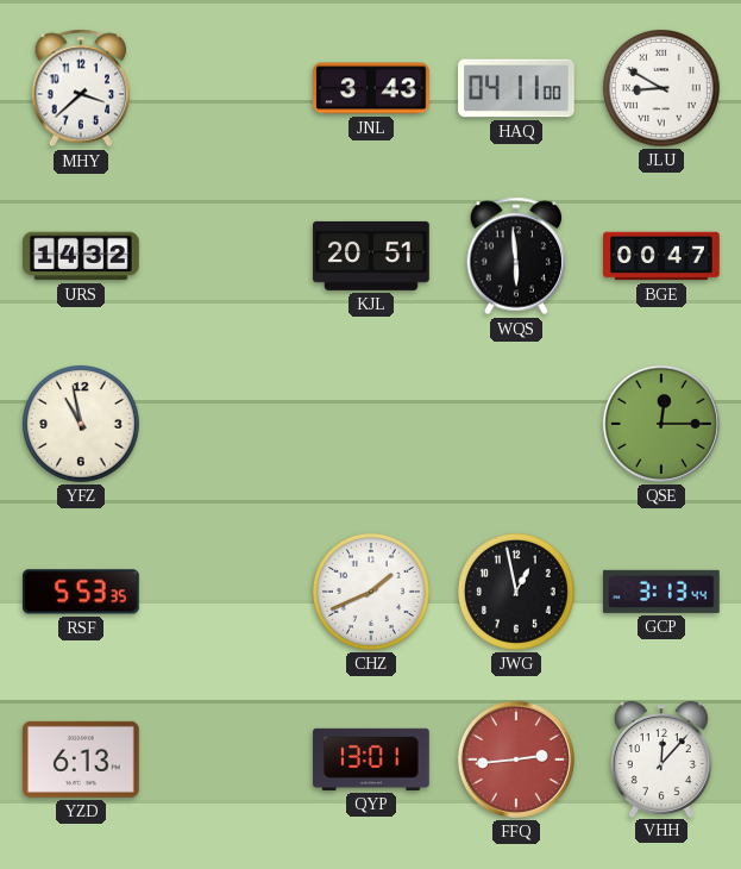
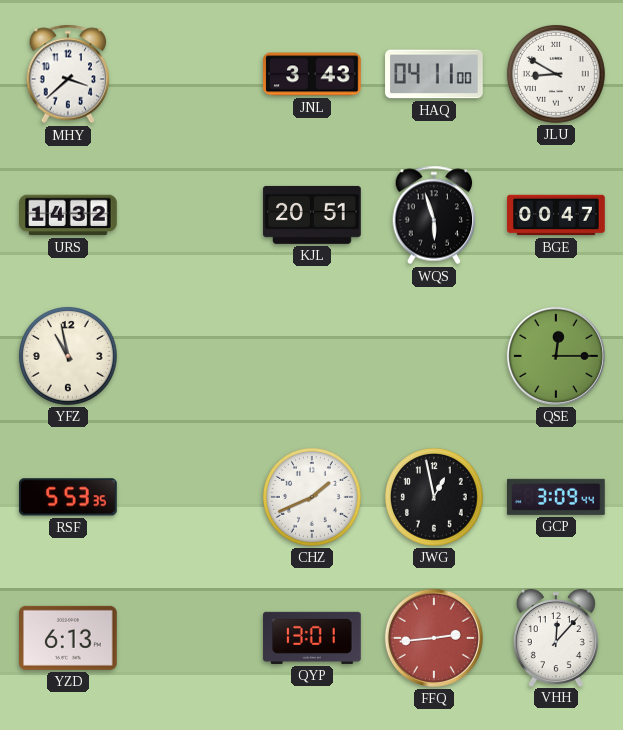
WQS: 5:59 -> 5:57
GCP: 3:13 -> 3:09
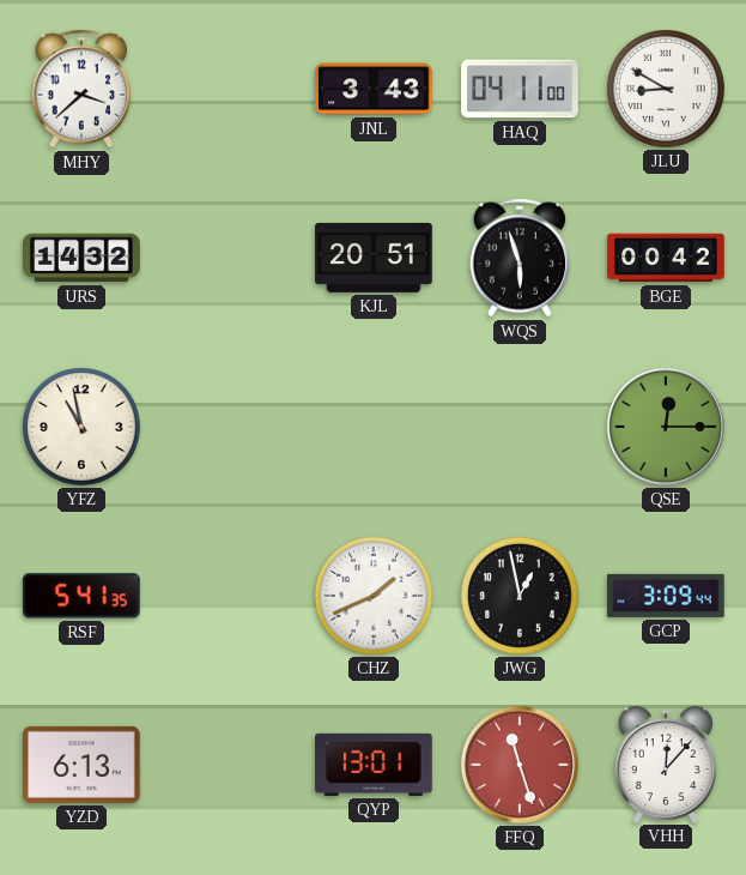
BGE: 00:47 -> 00:42
RSF: 5:53 -> 5:41
FFQ: 2:44 -> 11:27
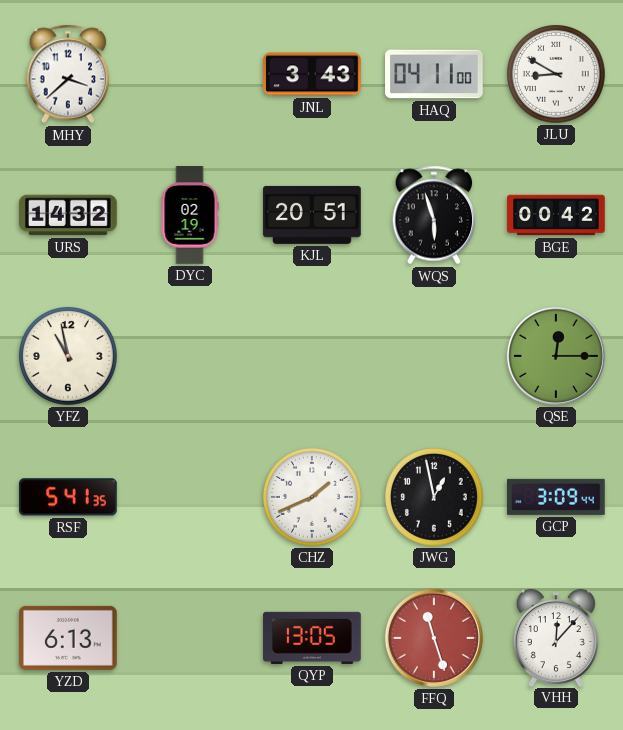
DYC: none -> 02:19
QYP: 13:01 -> 13:05
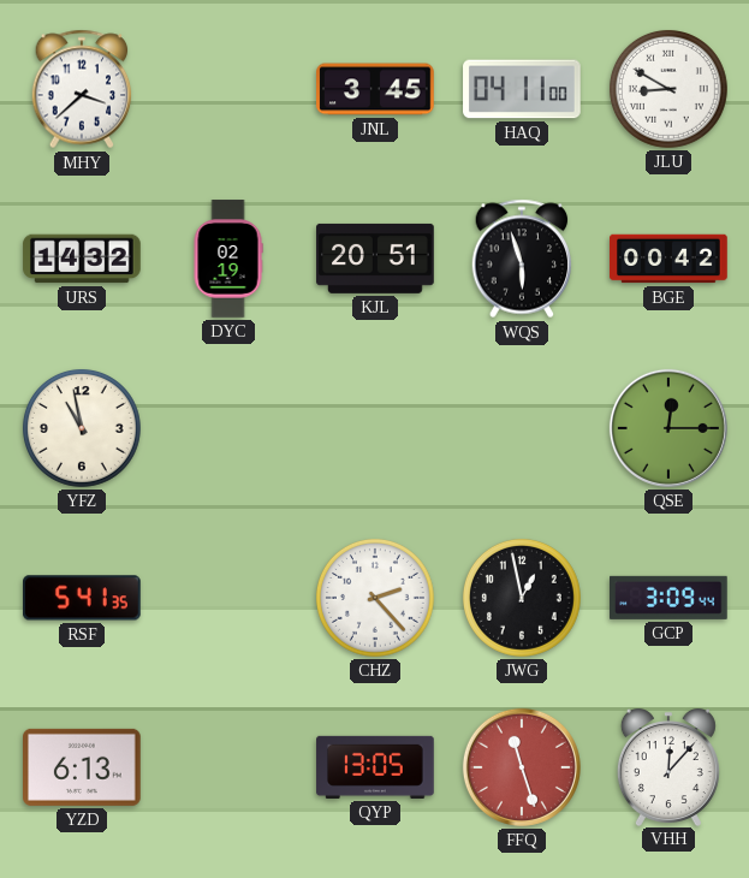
JNL: 3:43 -> 3:45
CHZ: 1:41 -> 2:23
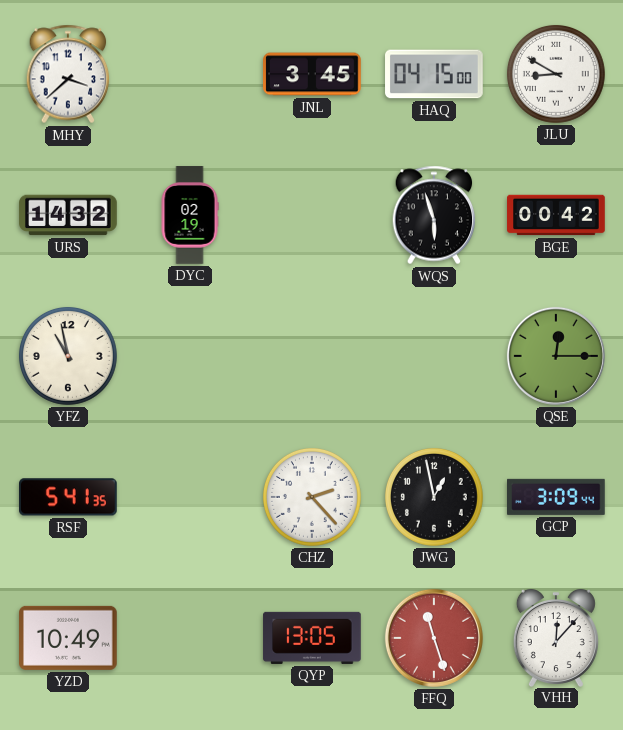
HAQ: 04:11 -> 04:15
KJL: 20:51 -> none
YZD: 6:13 -> 10:49
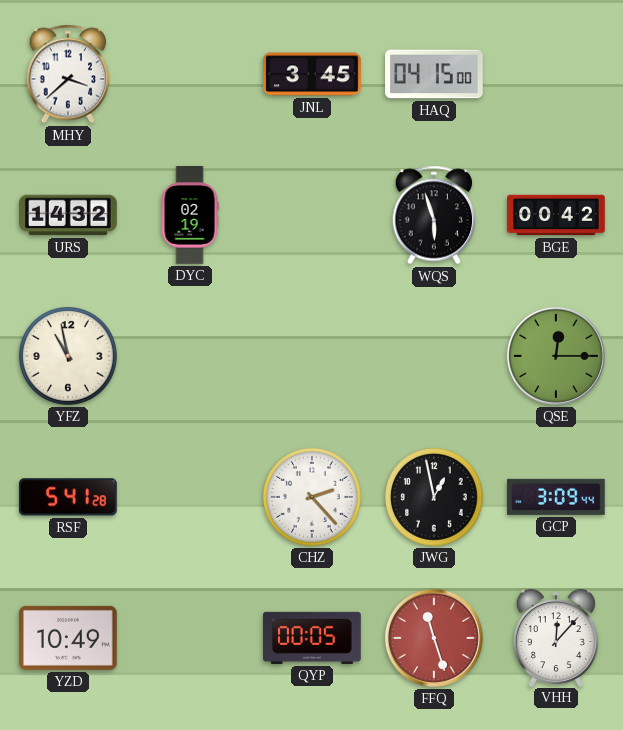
JLU: 8:50 -> none
RSF: 5:41:35 -> 5:41:28
QYP: 13:05 -> 00:05
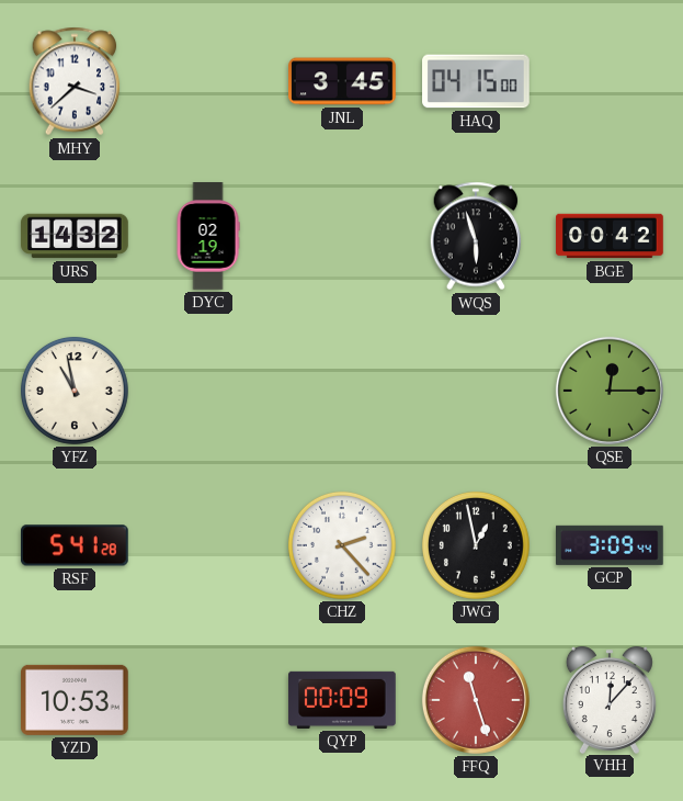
YZD: 10:49 -> 10:53
QYP: 00:05 -> 00:09
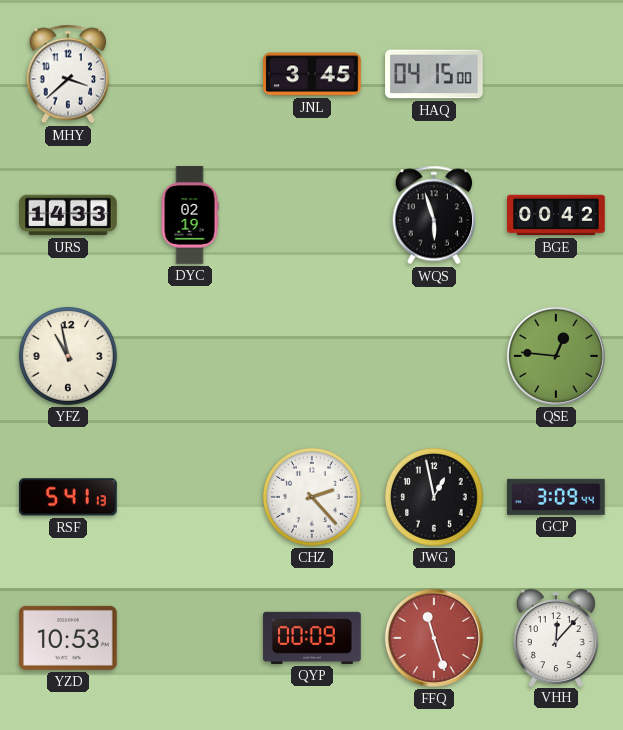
URS: 14:32 -> 14:33
QSE: 12:15 -> 12:46
RSF: 5:41:28 -> 5:41:13
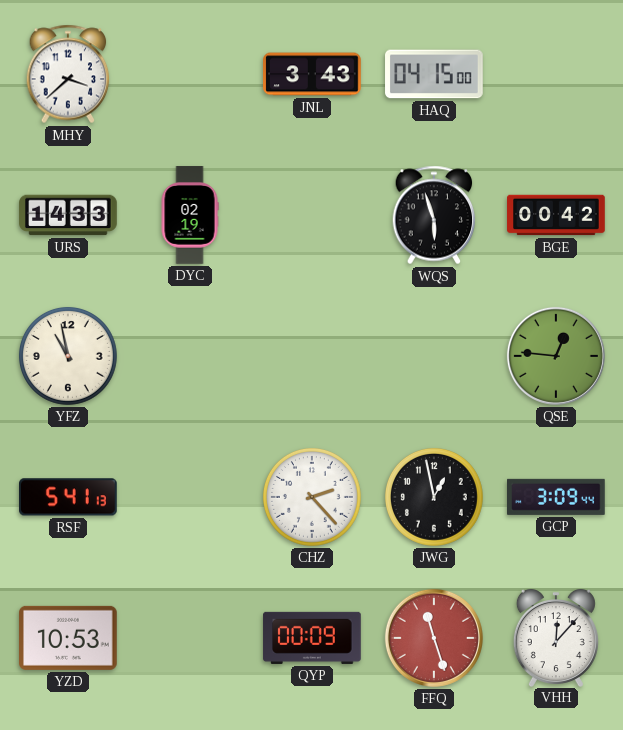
JNL: 3:45 -> 3:43
